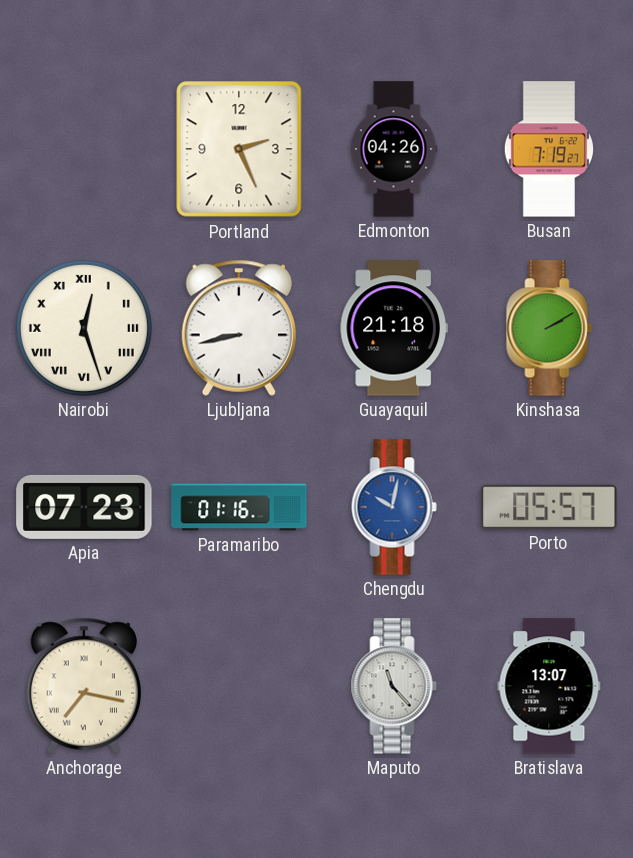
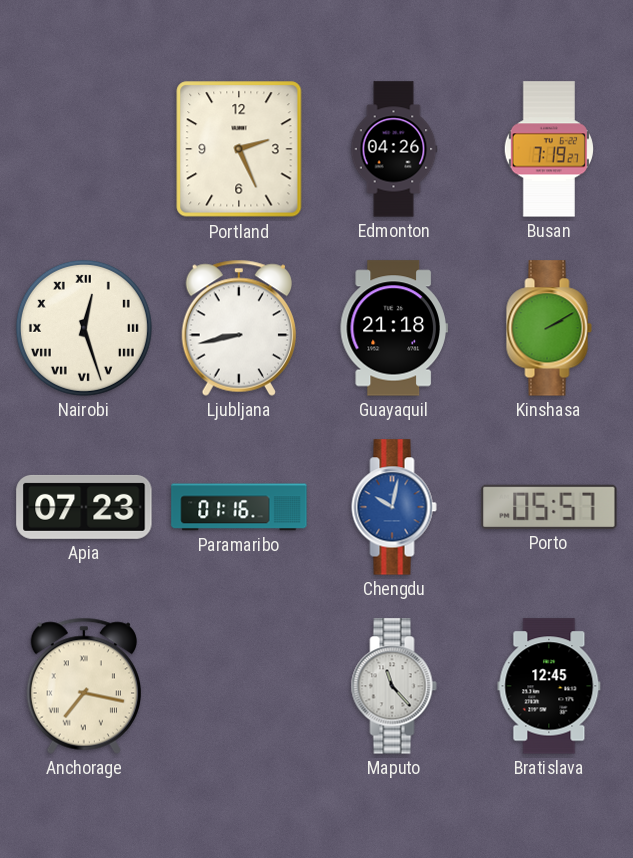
Bratislava: 13:07 -> 12:45
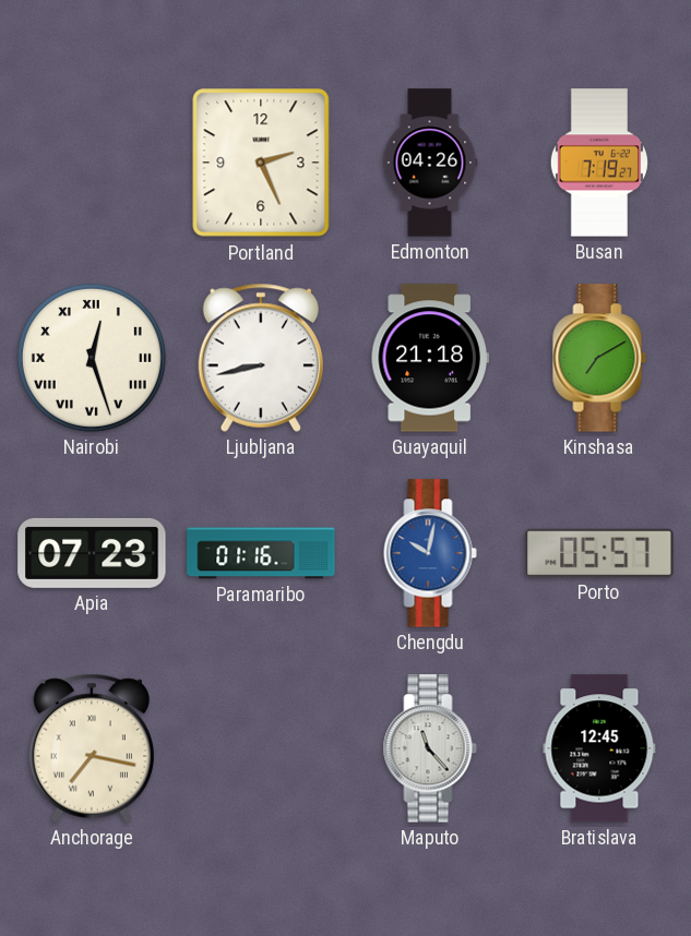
Kinshasa: 2:10 -> 7:10
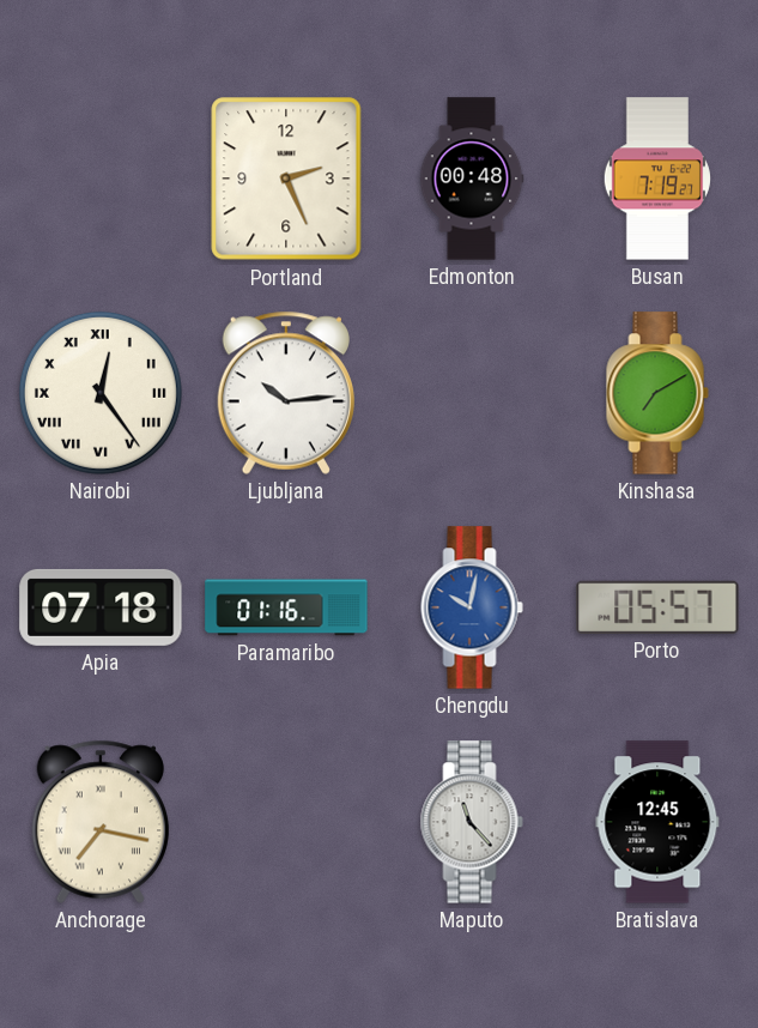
Edmonton: 04:26 -> 00:48
Nairobi: 12:27 -> 12:24
Ljubljana: 8:43 -> 10:14
Guayaquil: 21:18 -> none
Apia: 07:23 -> 07:18
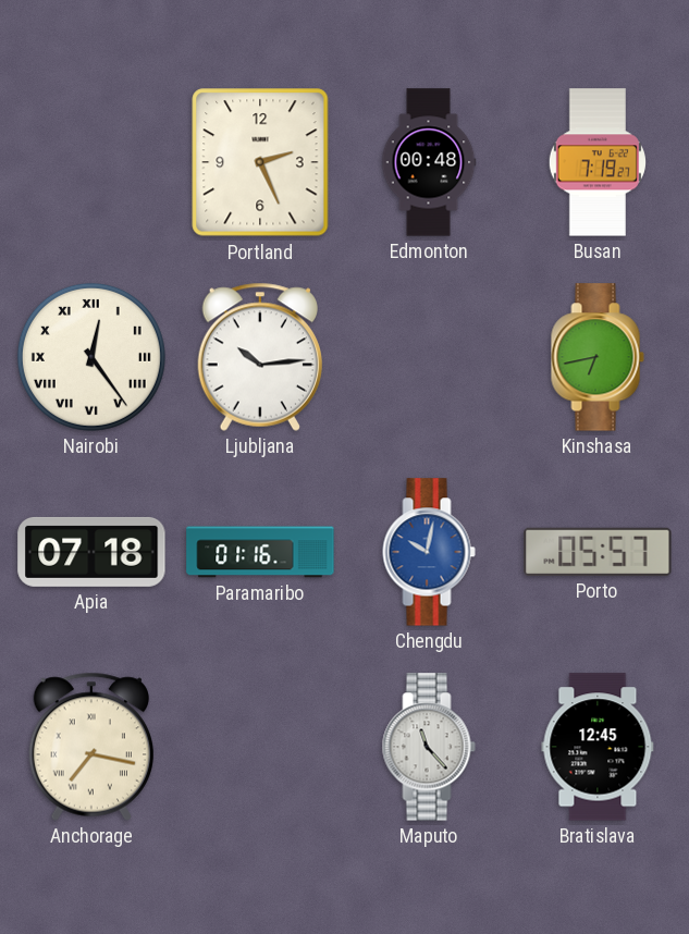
Kinshasa: 7:10 -> 6:43
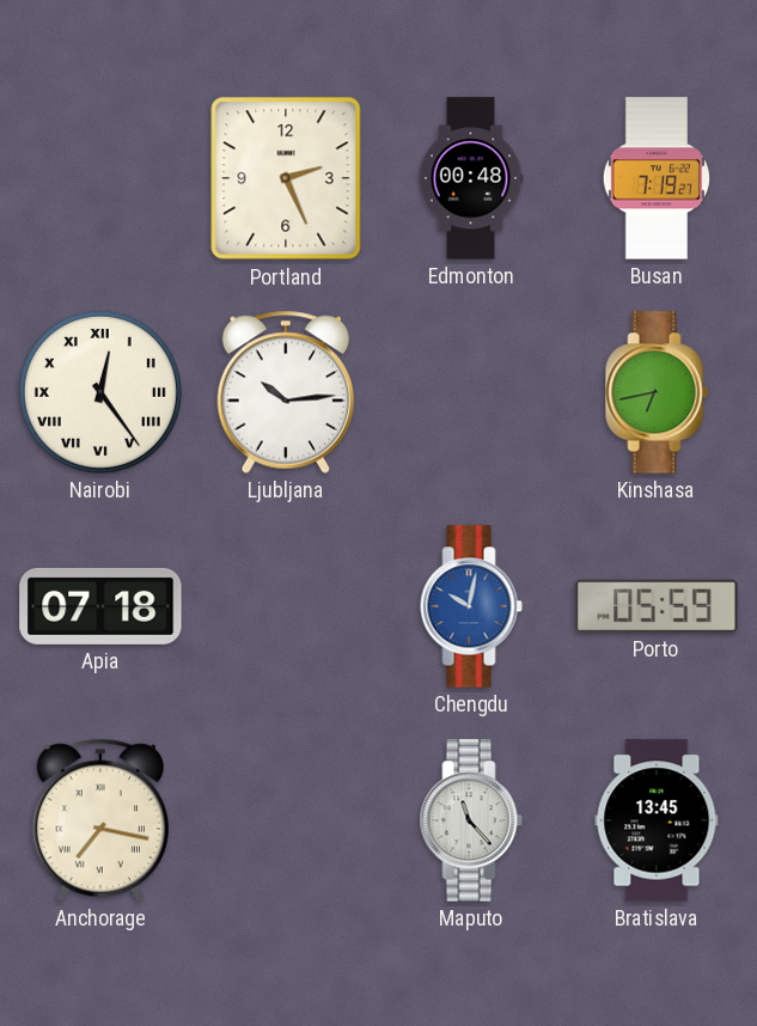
Paramaribo: 01:16 -> none
Porto: 05:57 -> 05:59
Bratislava: 12:45 -> 13:45
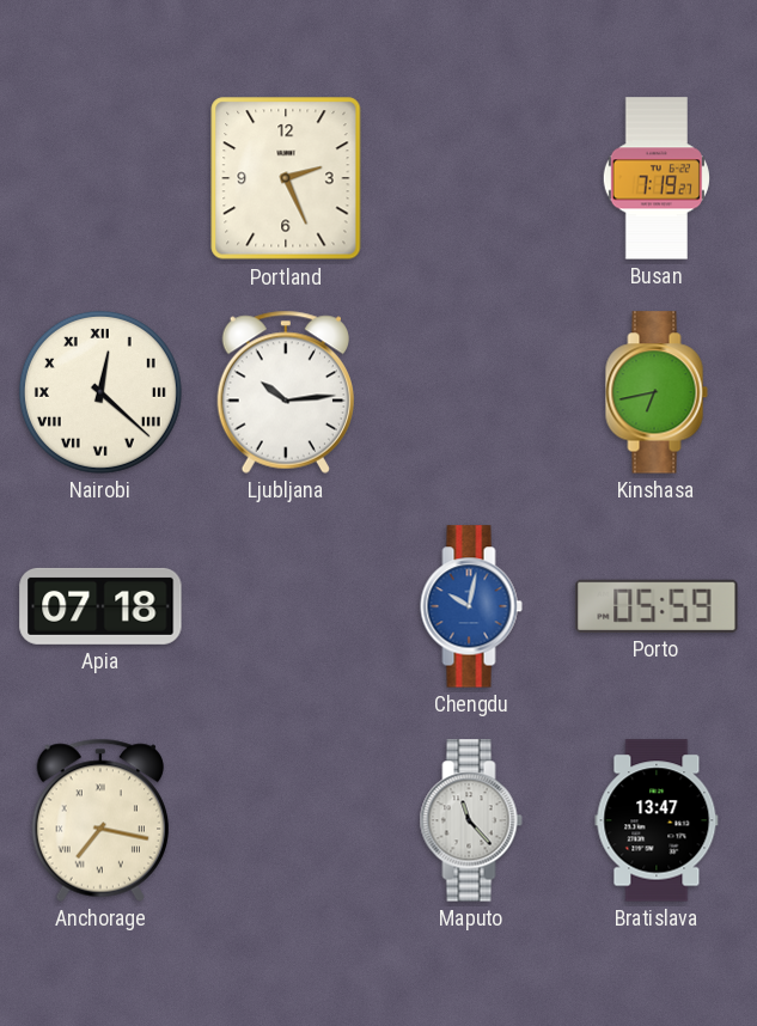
Edmonton: 00:48 -> none
Nairobi: 12:24 -> 12:22
Bratislava: 13:45 -> 13:47
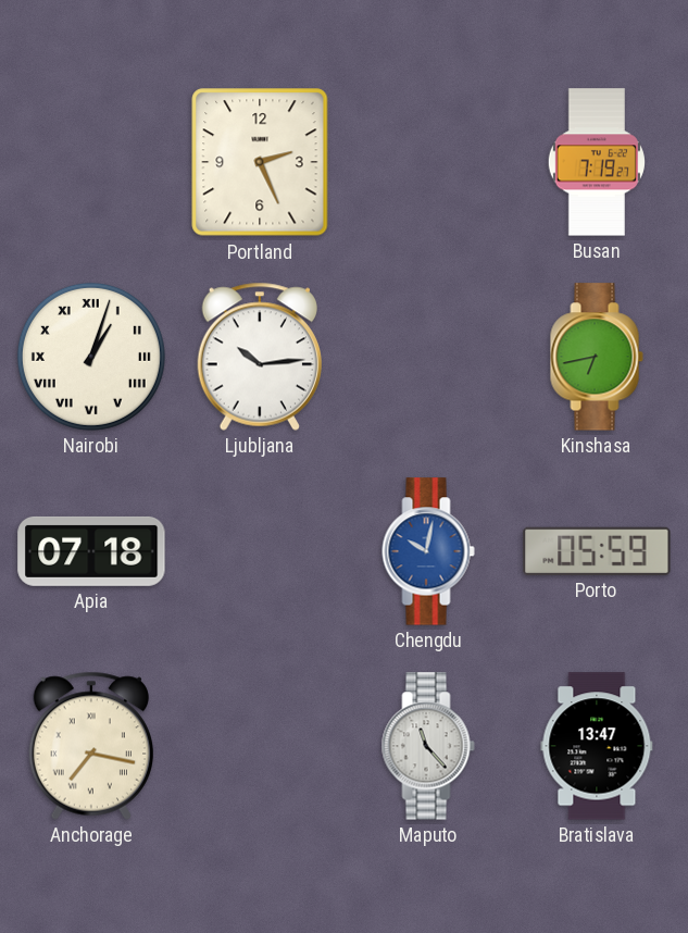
Nairobi: 12:22 -> 1:03
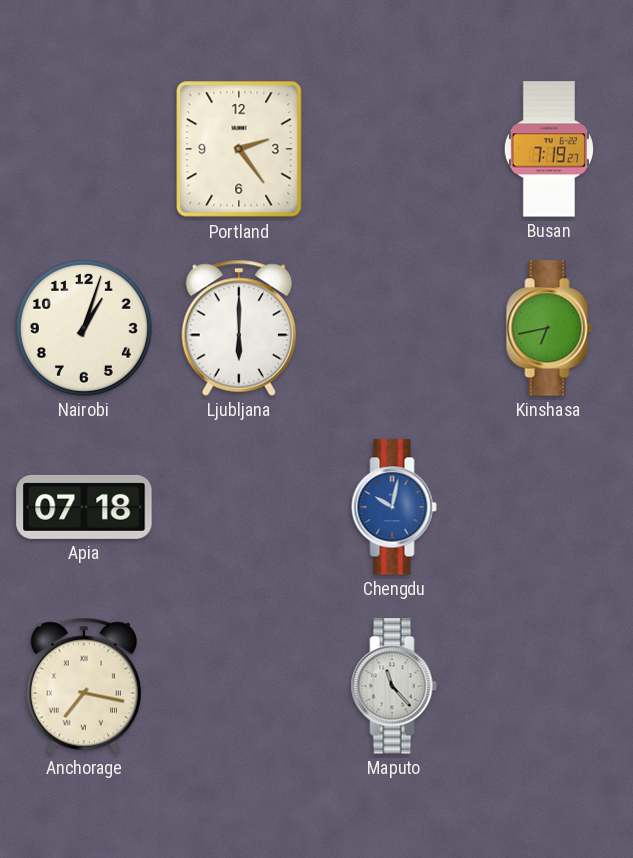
Portland: 2:26 -> 2:24
Nairobi numerals: Roman -> Arabic
Ljubljana: 10:14 -> 6:00
Porto: 05:59 -> none
Bratislava: 13:47 -> none
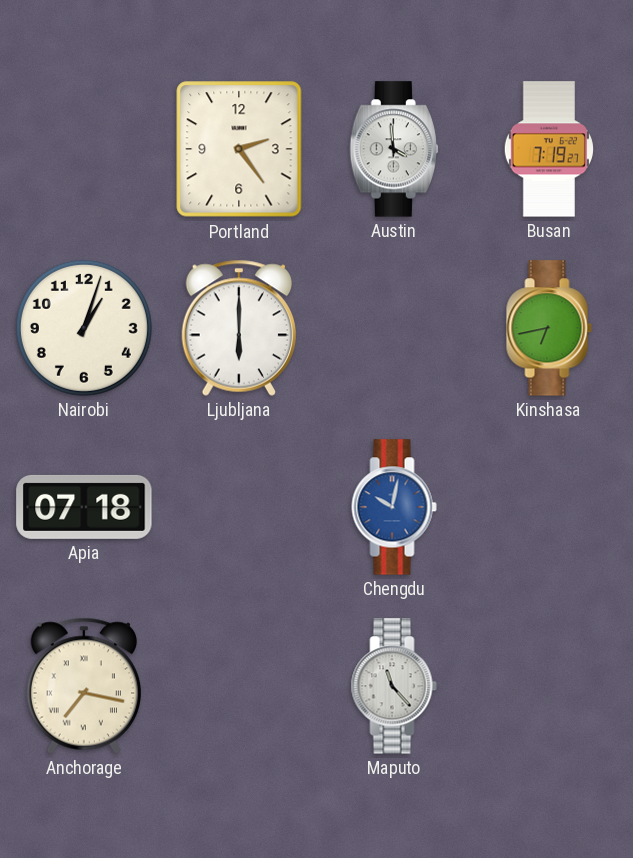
Austin: none -> 3:59
